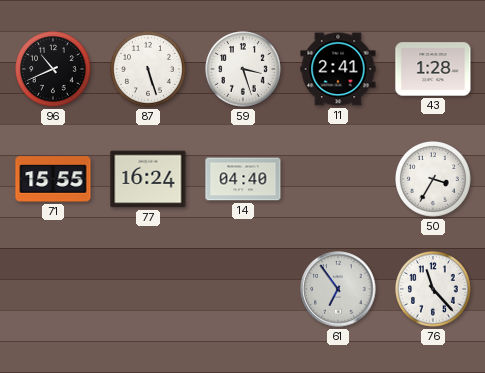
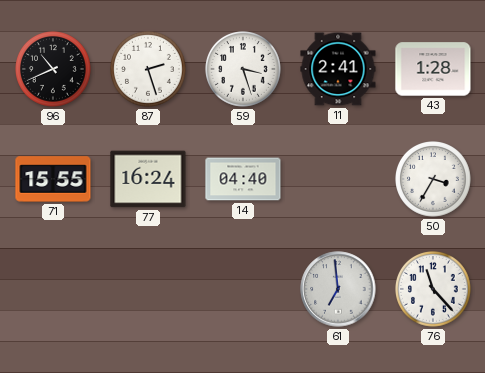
87: 5:27 -> 2:27
61: 6:54 -> 6:59
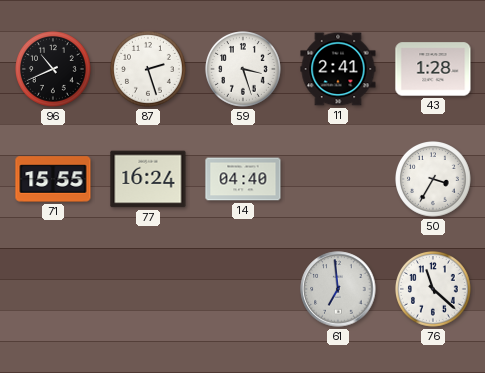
76: 11:23 -> 11:22
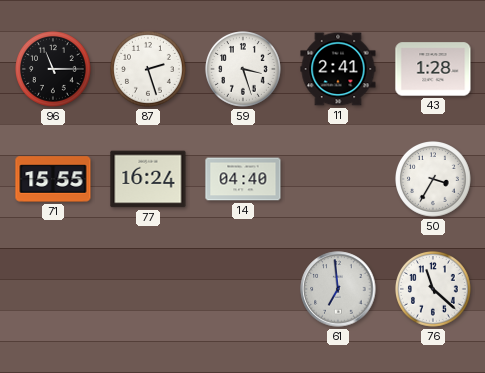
96: 10:41 -> 11:15
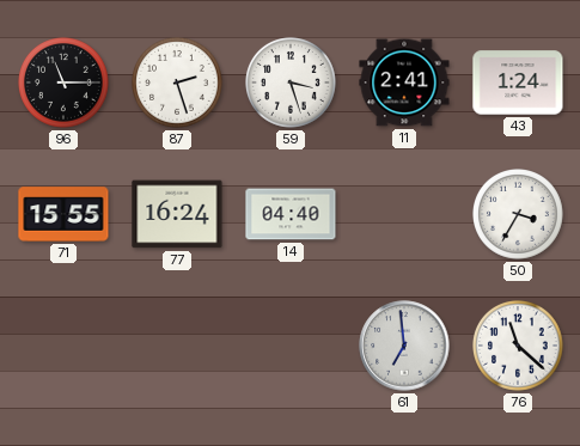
43: 1:28 -> 1:24
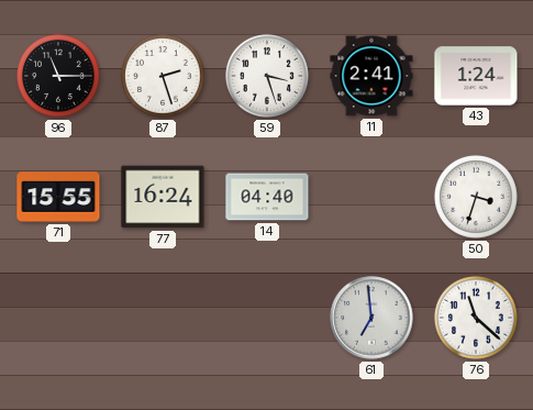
50: 3:35 -> 3:33
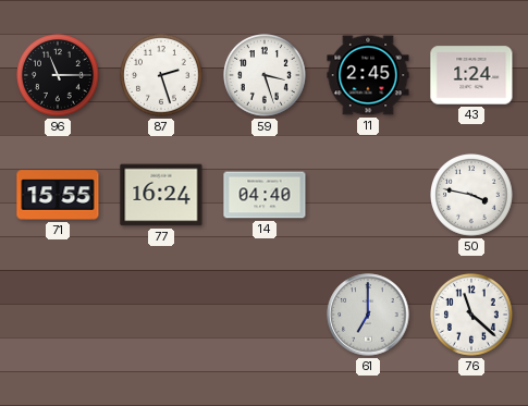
11: 2:41 -> 2:45
50: 3:33 -> 3:47
61: 6:59 -> 7:00
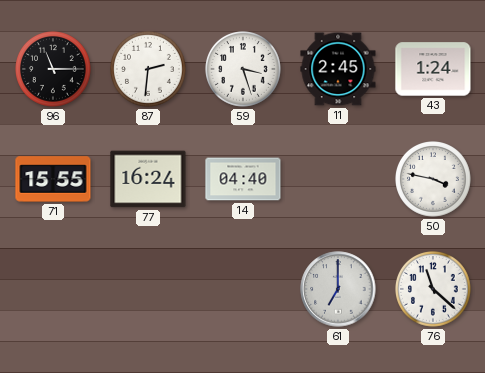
87: 2:27 -> 2:31
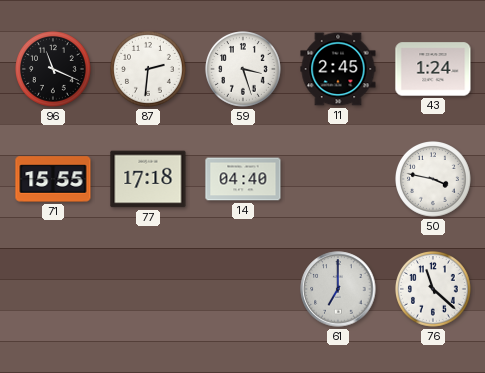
96: 11:15 -> 11:19
77: 16:24 -> 17:18
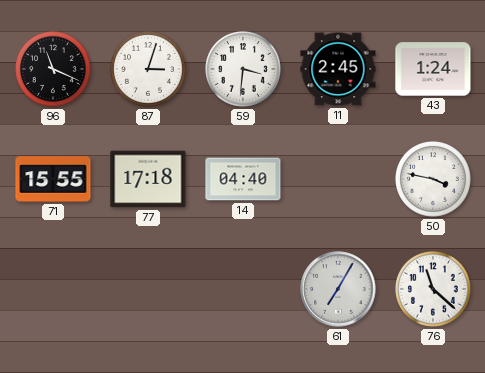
87: 2:31 -> 3:03
59: 3:27 -> 3:31
61: 7:00 -> 7:05
